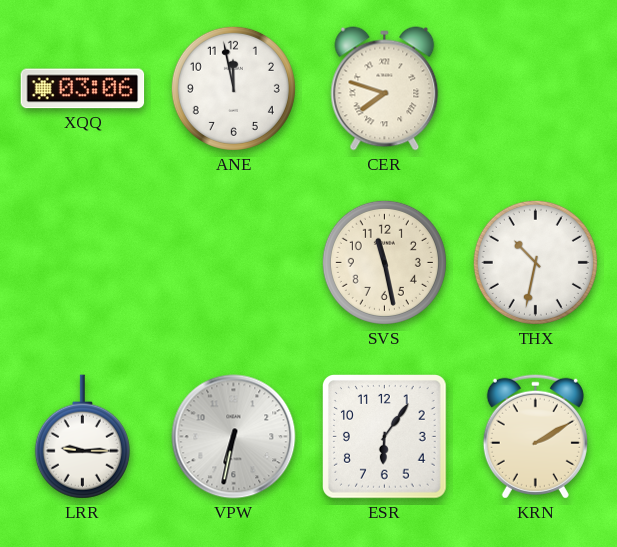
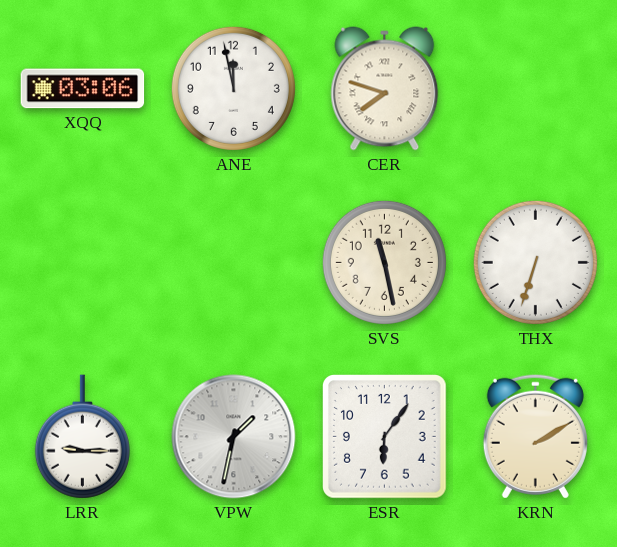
THX: 10:32 -> 6:33
VPW: 6:32 -> 1:32
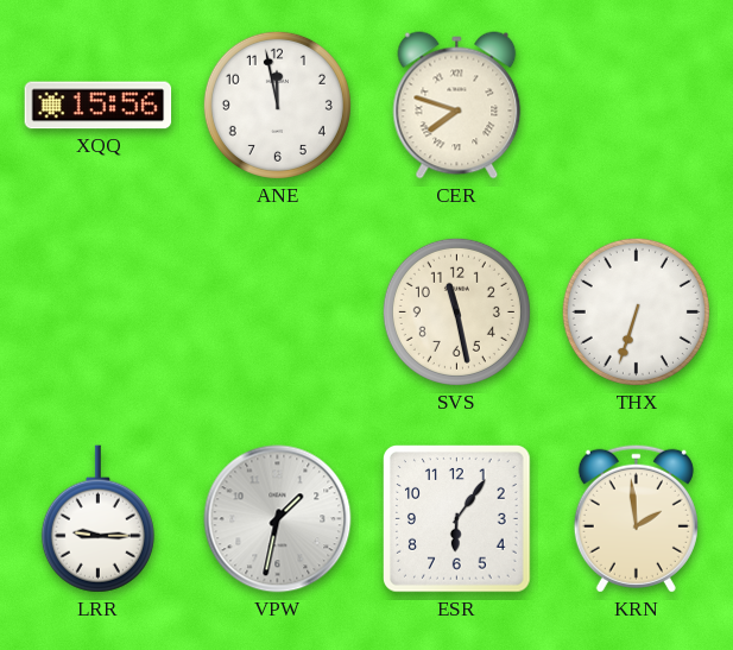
XQQ: 03:06 -> 15:56
KRN: 2:10 -> 1:59
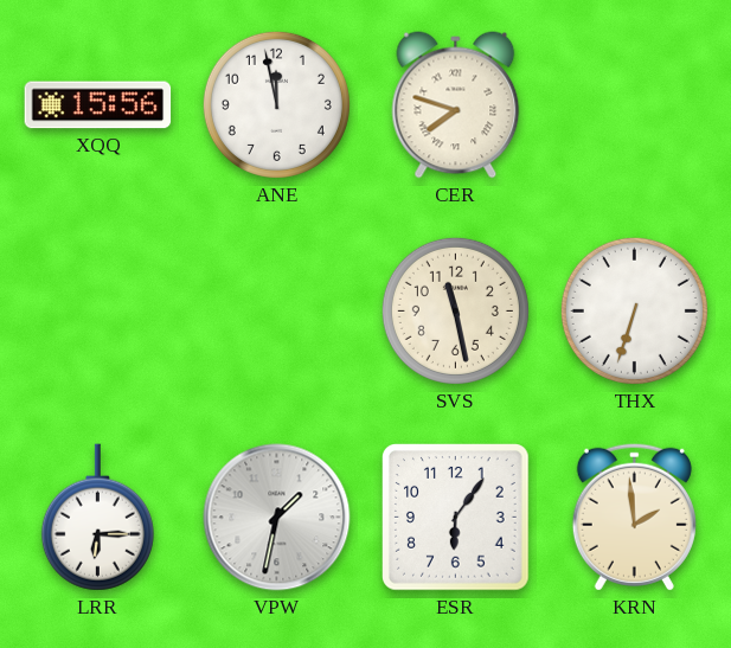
LRR: 9:15 -> 6:15
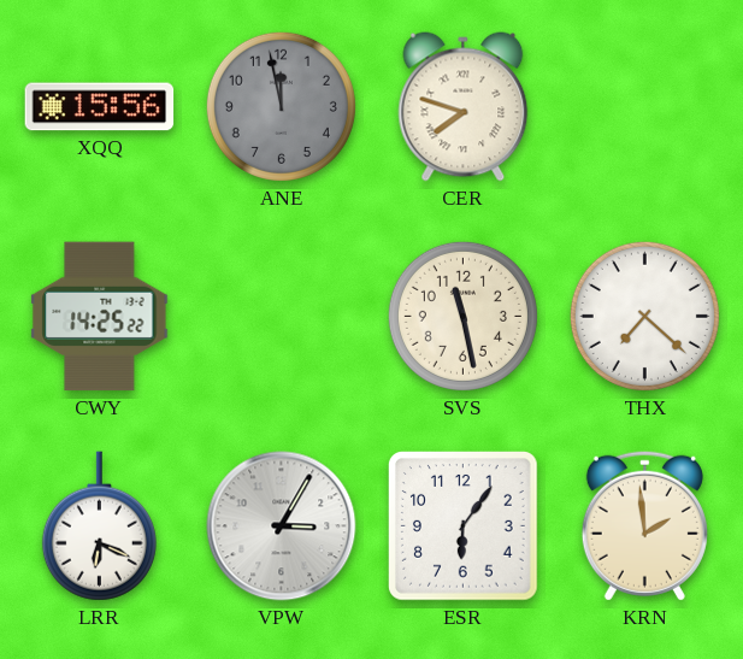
ANE dial: white -> grey
CWY: none -> 14:25
THX: 6:33 -> 7:22
LRR: 6:15 -> 6:19
VPW: 1:32 -> 3:05
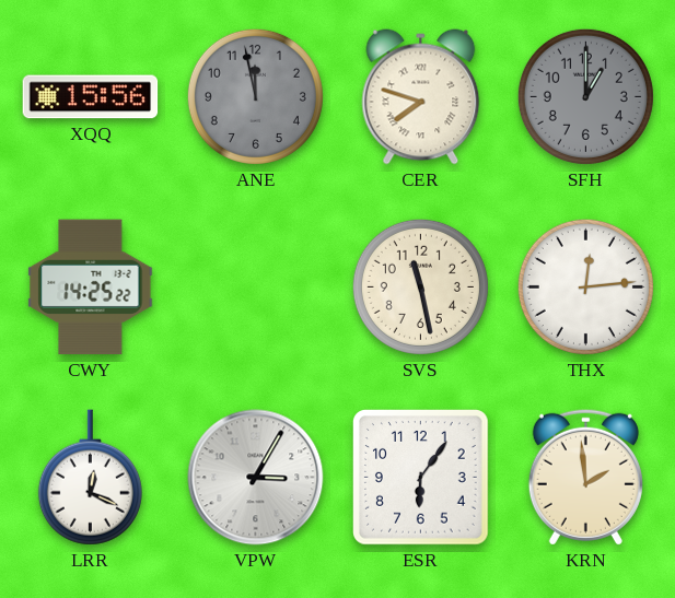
SFH: none -> 1:00
THX: 7:22 -> 12:14
LRR: 6:19 -> 12:19
